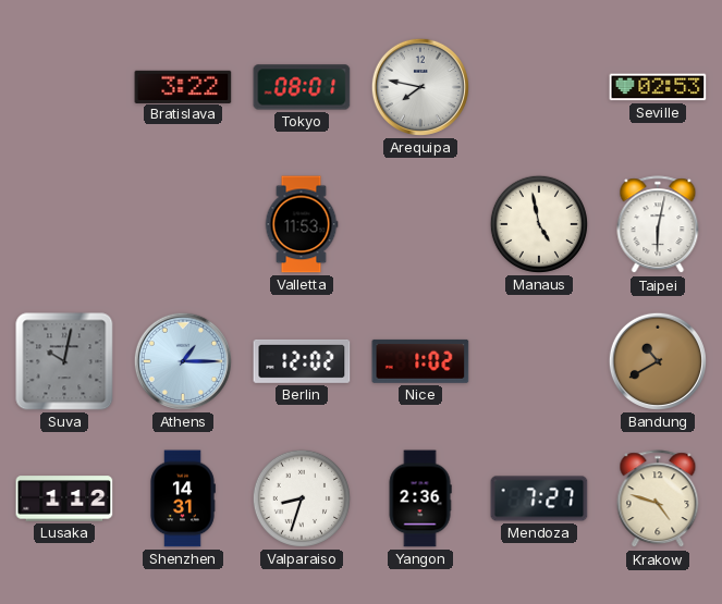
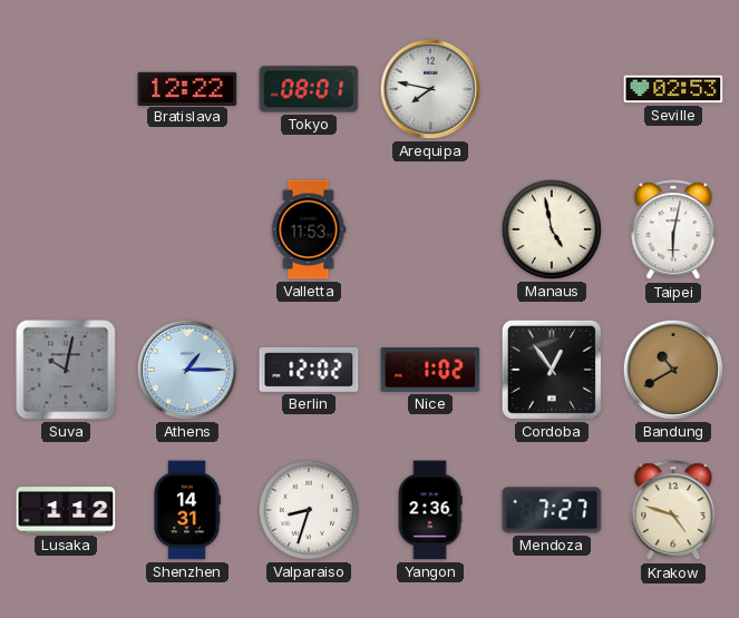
Bratislava: 3:22 -> 12:22
Cordoba: none -> 12:54
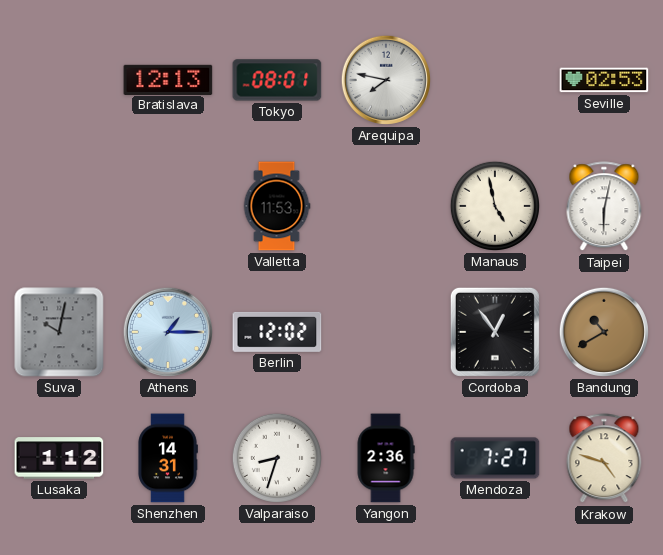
Bratislava: 12:22 -> 12:13
Nice: 1:02 -> none
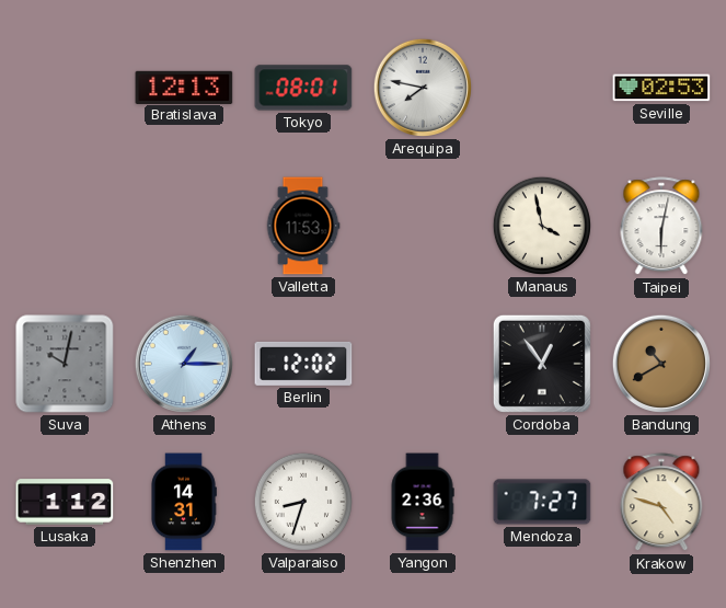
Manaus: 4:58 -> 3:58
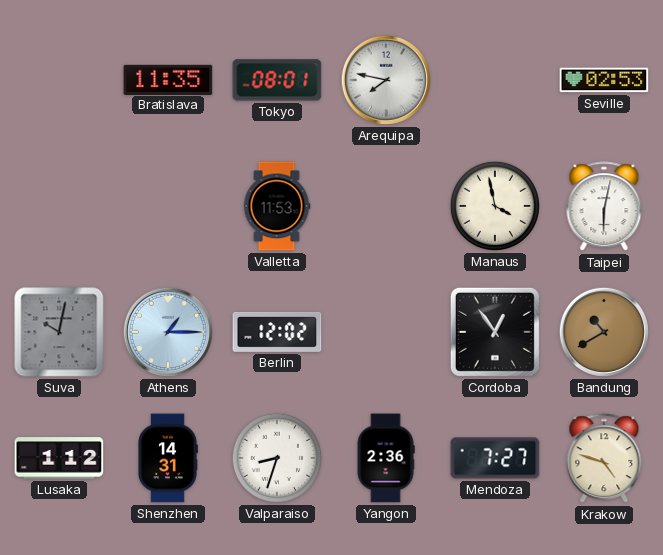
Bratislava: 12:13 -> 11:35
